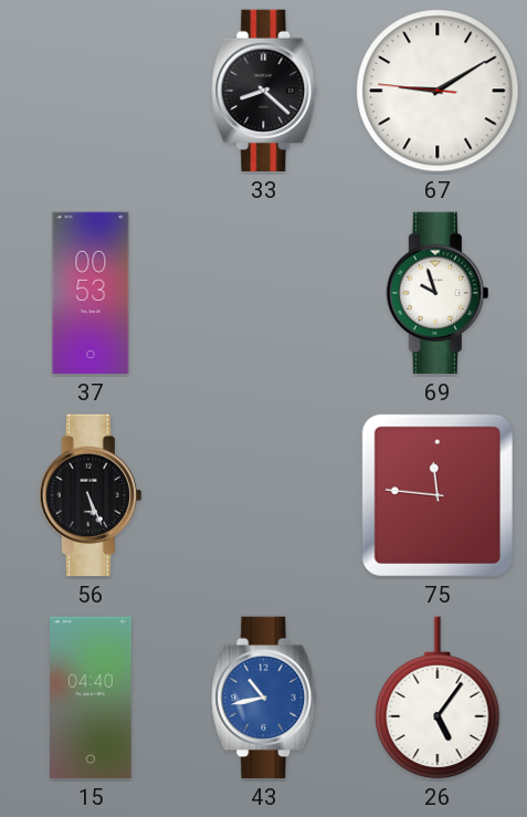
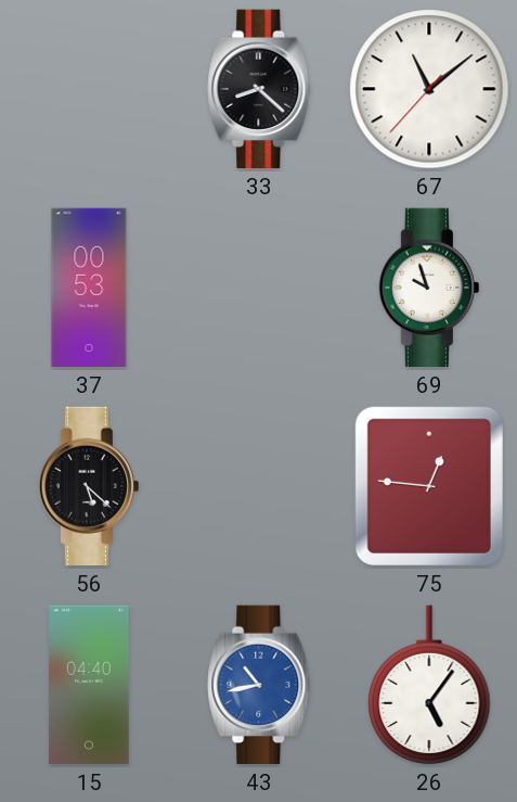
67: 9:09 -> 11:08
56: 5:26 -> 5:22
75: 11:46 -> 12:46
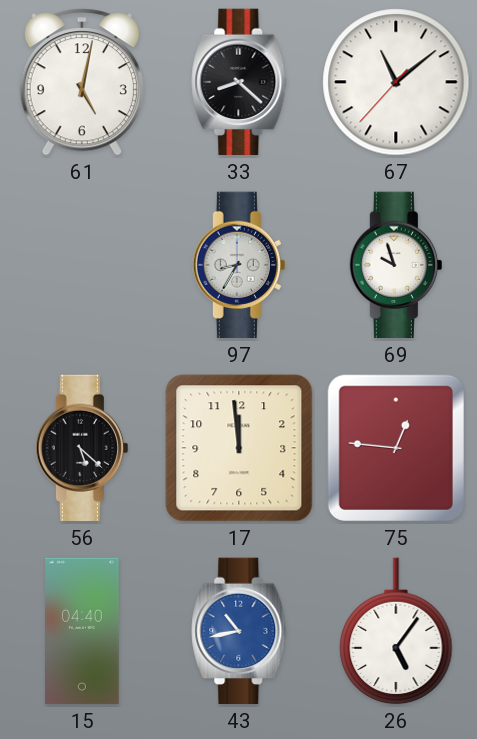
61: none -> 5:02
37: 00:53 -> none
97: none -> 8:35
17: none -> 11:59
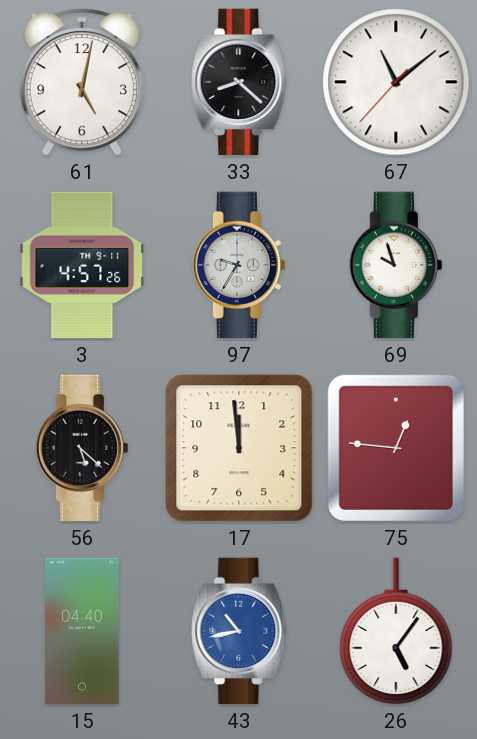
3: none -> 4:57
97: 8:35 -> 9:35
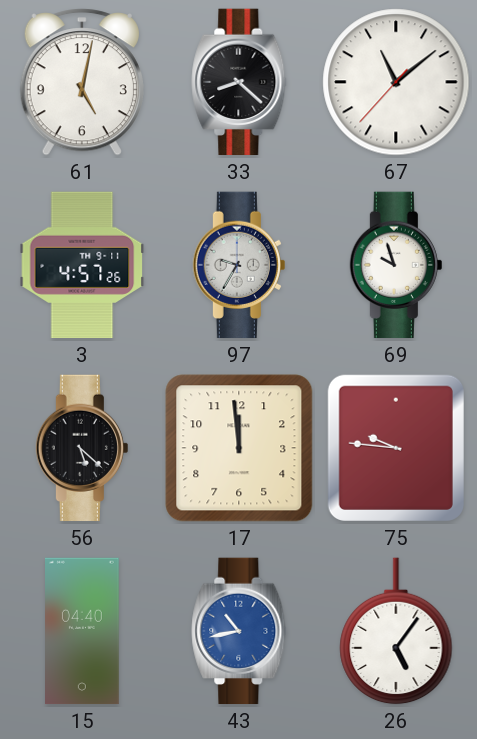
75: 12:46 -> 9:46
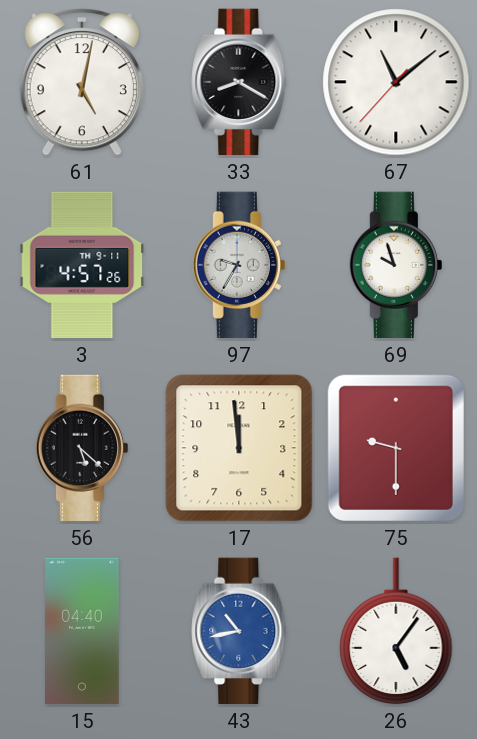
33: 8:22 -> 8:20
75: 9:46 -> 9:30
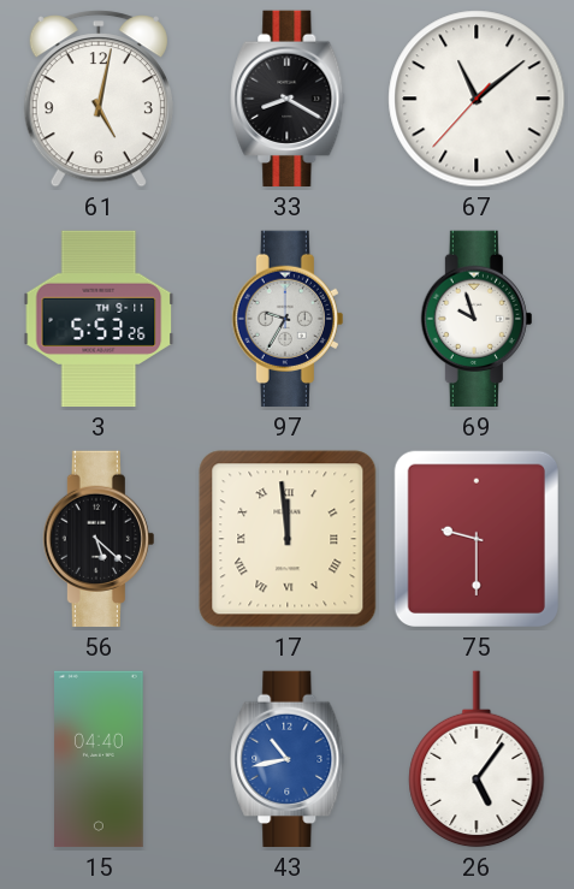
3: 4:57 -> 5:53
17 numerals: Arabic -> Roman
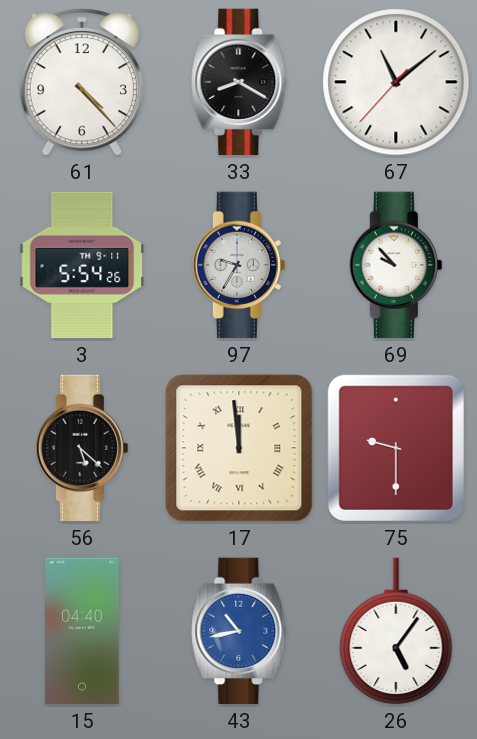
61: 5:02 -> 4:23
3: 5:53 -> 5:54
69: 9:57 -> 9:53
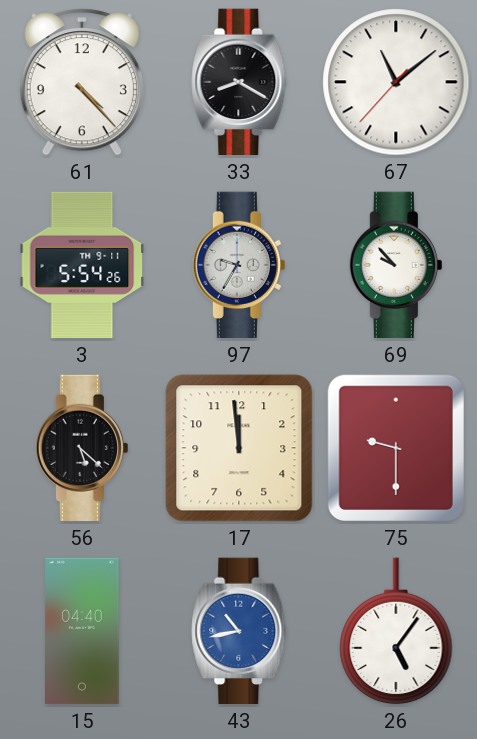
17 numerals: Roman -> Arabic
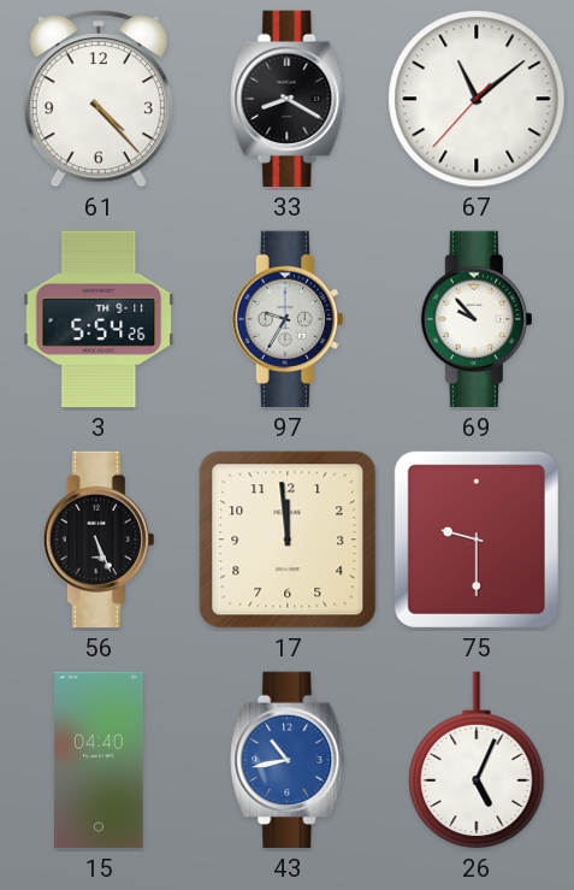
56: 5:22 -> 5:26
26: 5:06 -> 5:04
